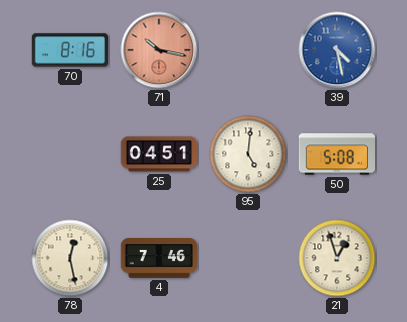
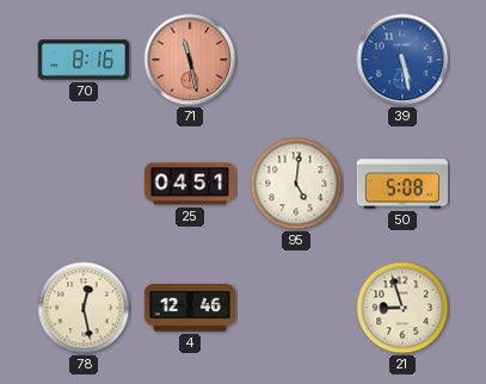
71: 10:17 -> 11:28
39: 4:28 -> 5:28
4: 7:46 -> 12:46
21: 12:57 -> 8:57
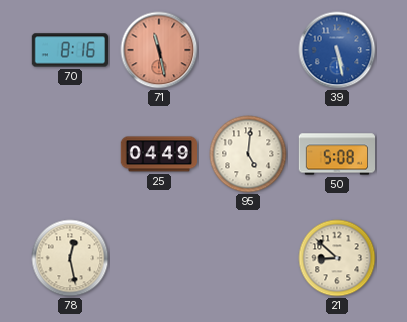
25: 04:51 -> 04:49
4: 12:46 -> none
21: 8:57 -> 8:52
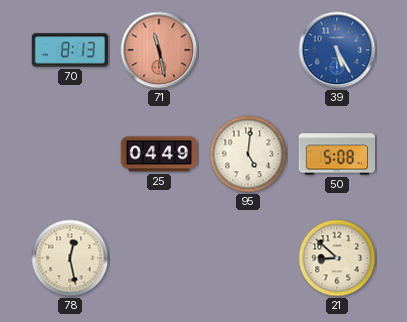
70: 8:16 -> 8:13
39: 5:28 -> 5:25
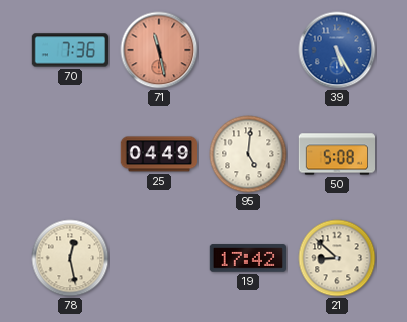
70: 8:13 -> 7:36
19: none -> 17:42
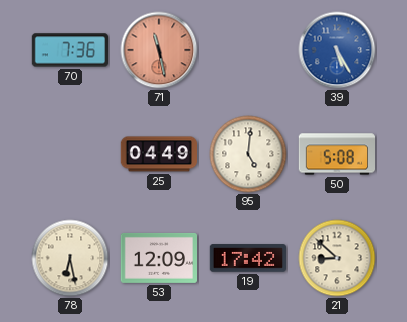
78: 12:28 -> 6:28
53: none -> 12:09
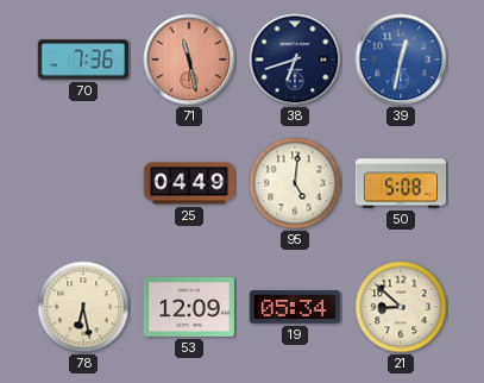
38: none -> 6:42
39: 5:25 -> 12:32
19: 17:42 -> 05:34
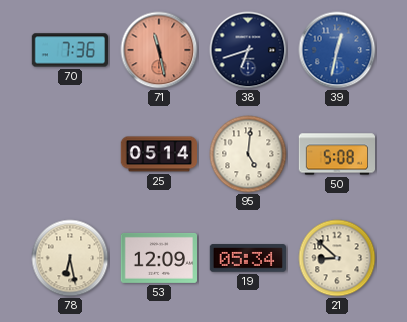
25: 04:49 -> 05:14
